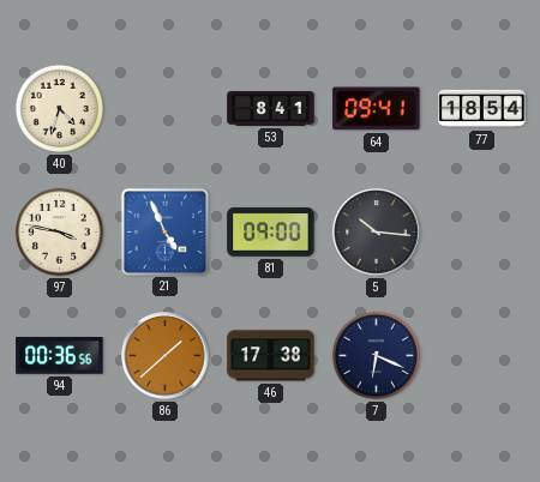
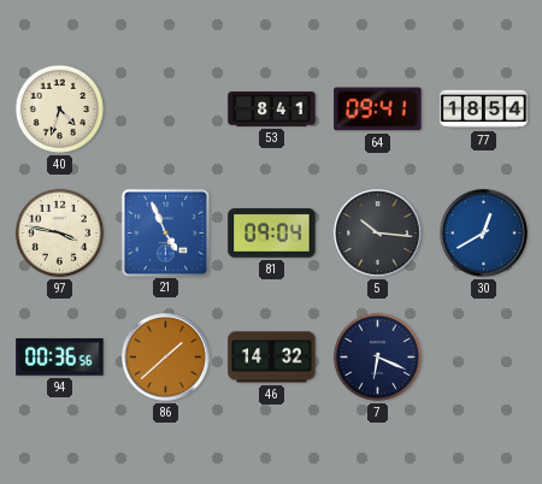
81: 09:00 -> 09:04
30: none -> 12:40
46: 17:38 -> 14:32
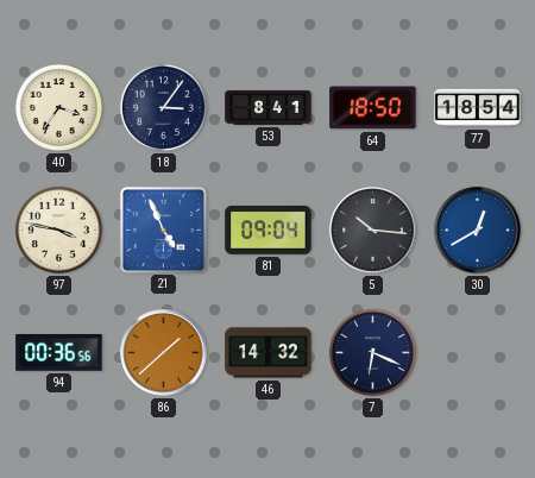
40: 4:33 -> 3:36
18: none -> 3:06
64: 09:41 -> 18:50
